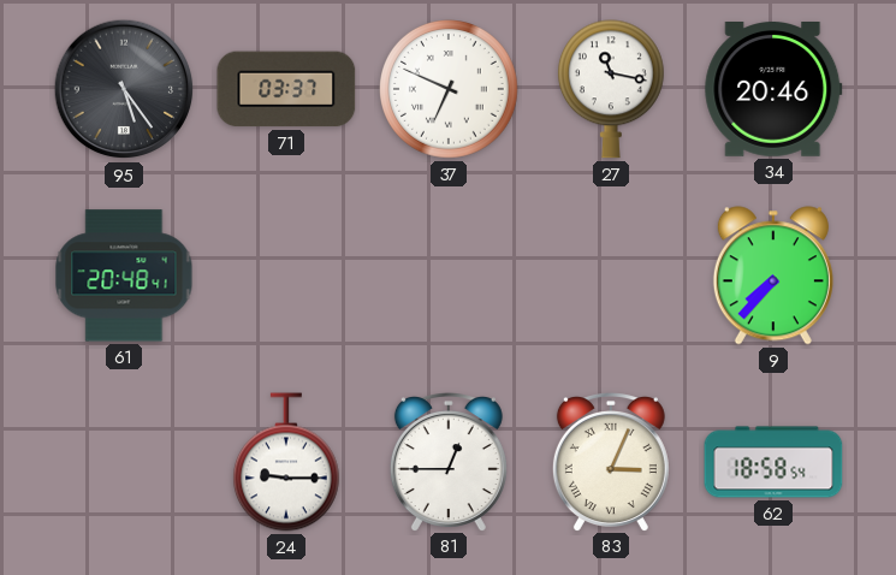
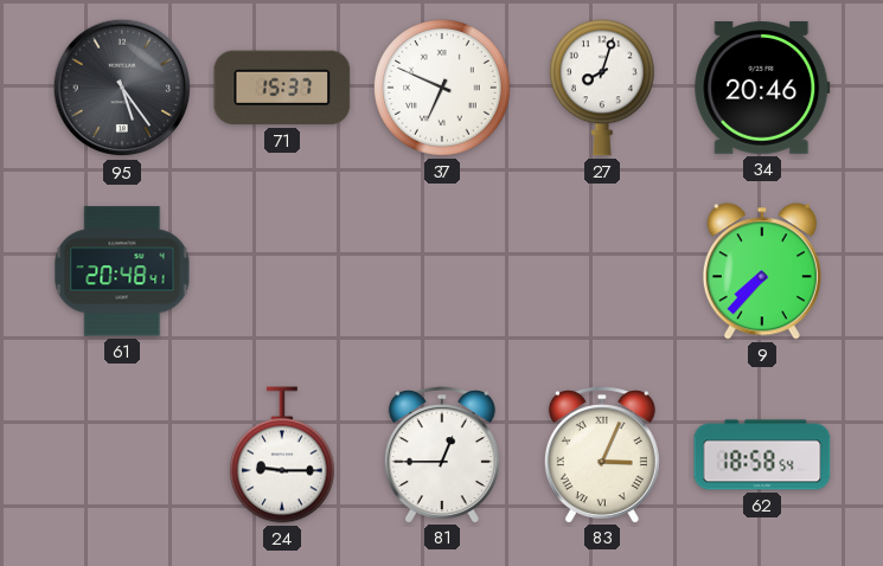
71: 03:37 -> 15:37
27: 11:17 -> 8:03
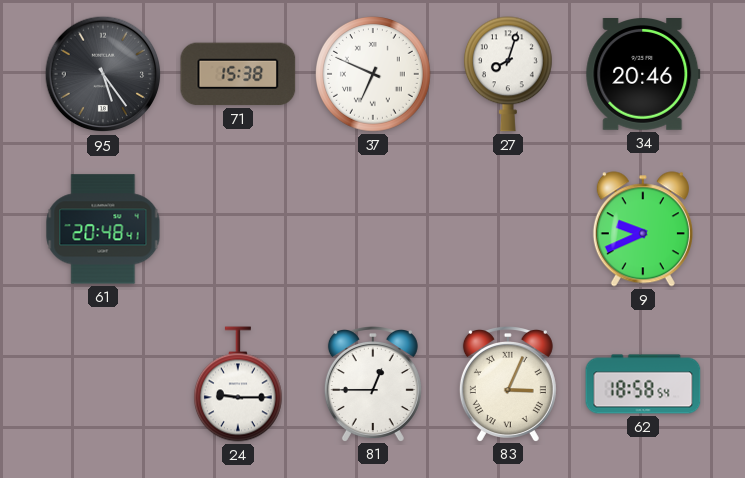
71: 15:37 -> 15:38
9: 7:37 -> 9:41
